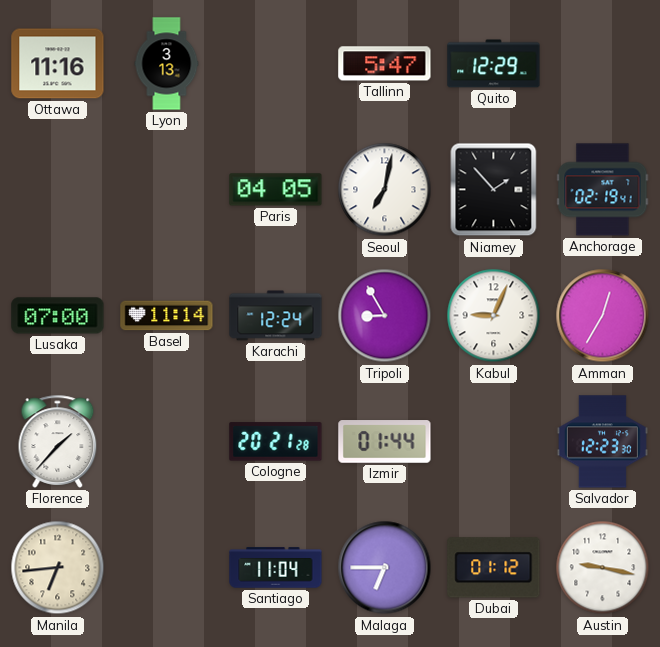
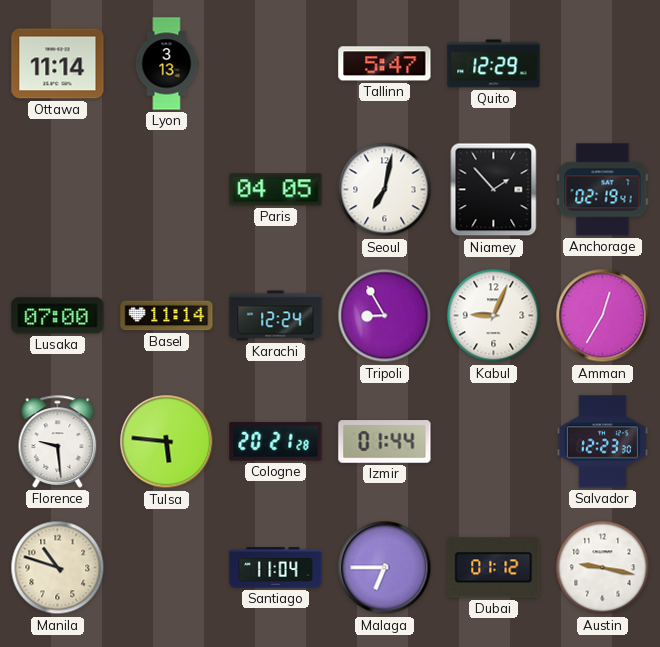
Ottawa: 11:16 -> 11:14
Florence: 1:37 -> 9:29
Tulsa: none -> 5:46
Manila: 6:44 -> 10:48
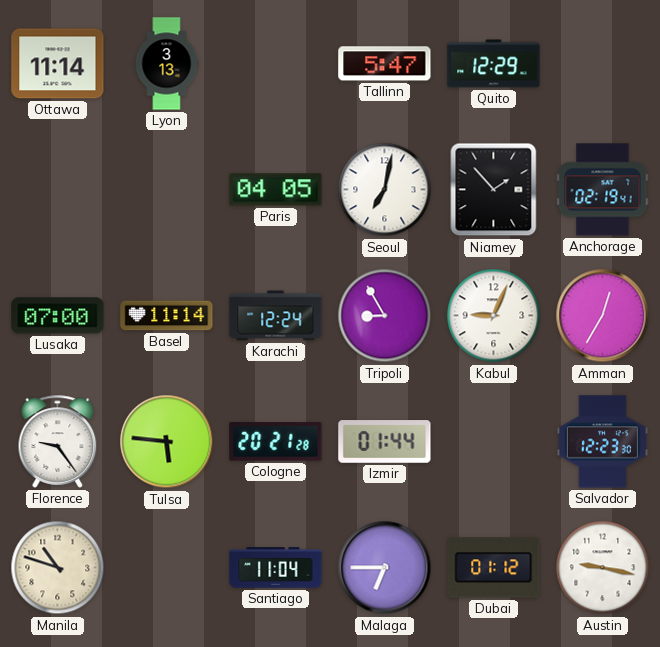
Florence: 9:29 -> 9:24
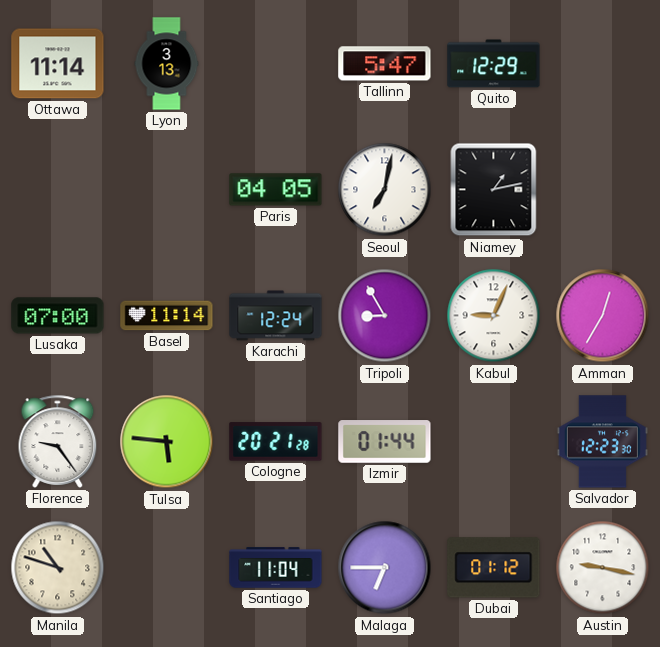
Niamey: 1:53 -> 1:13
Anchorage: 02:19 -> none
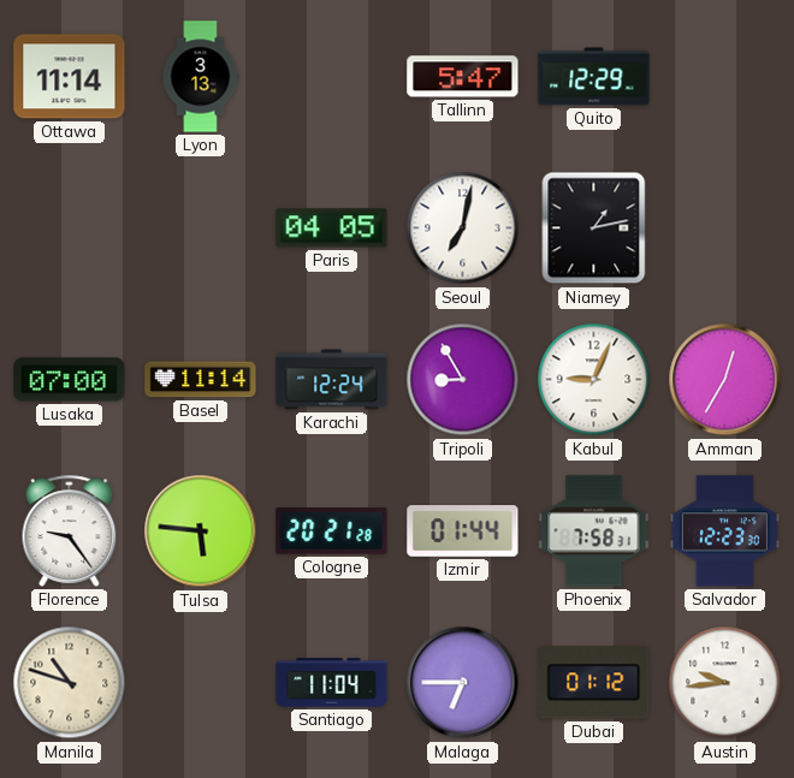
Phoenix: none -> 7:58
Austin: 9:17 -> 9:44
